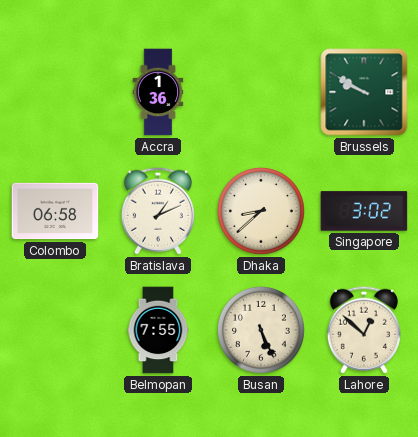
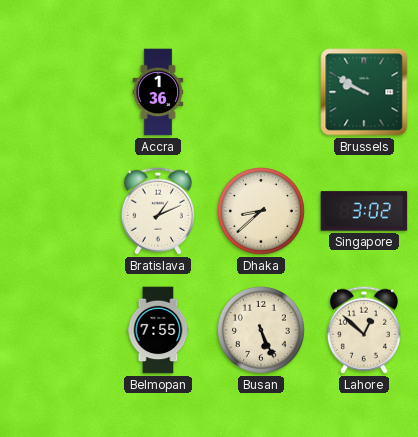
Colombo: 06:58 -> none
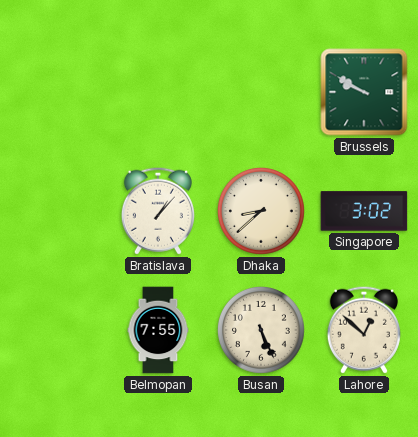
Accra: 1:36 -> none
Bratislava: 1:11 -> 1:07
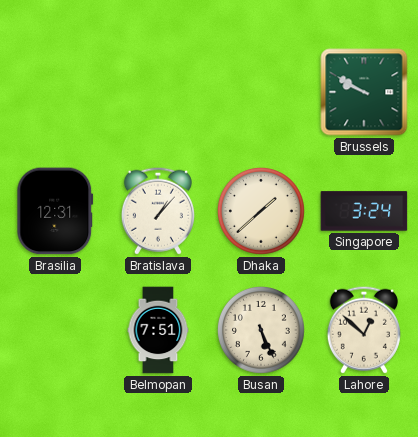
Brasilia: none -> 12:31
Dhaka: 8:38 -> 1:38
Singapore: 3:02 -> 3:24
Belmopan: 7:55 -> 7:51
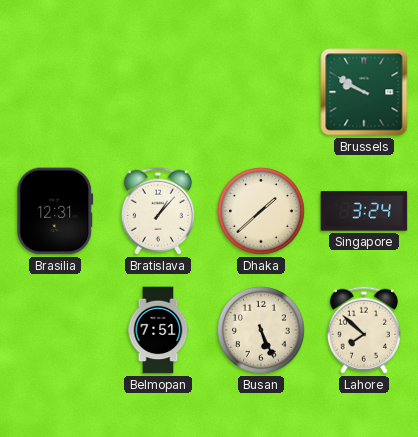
Lahore: 12:52 -> 7:52
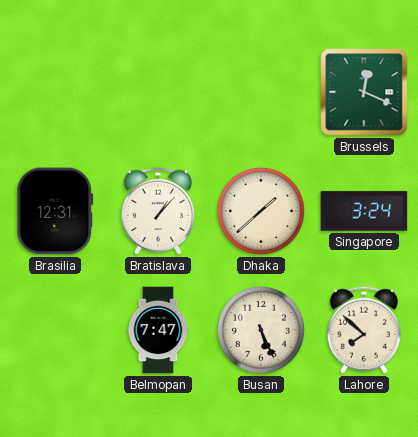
Brussels: 9:50 -> 12:19
Belmopan: 7:51 -> 7:47
